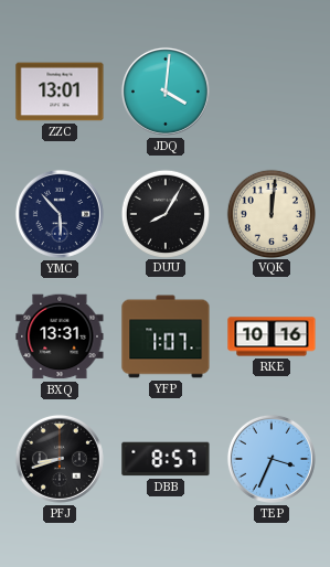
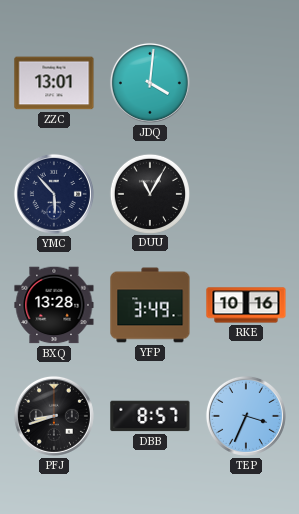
DUU: 8:05 -> 11:05
VQK: 12:01 -> none
BXQ: 13:31 -> 13:28
YFP: 1:07 -> 3:49
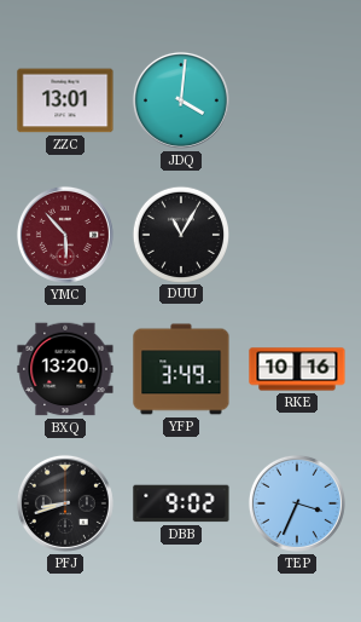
YMC dial: navy -> burgundy
BXQ: 13:28 -> 13:20
DBB: 8:57 -> 9:02
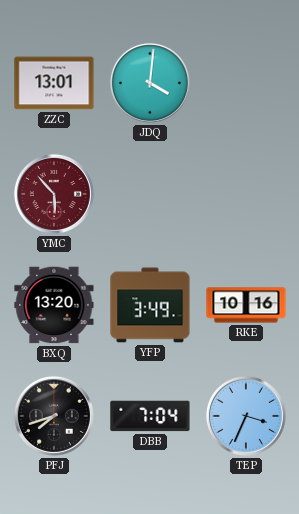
DUU: 11:05 -> none
PFJ: 8:42 -> 7:42
DBB: 9:02 -> 7:04
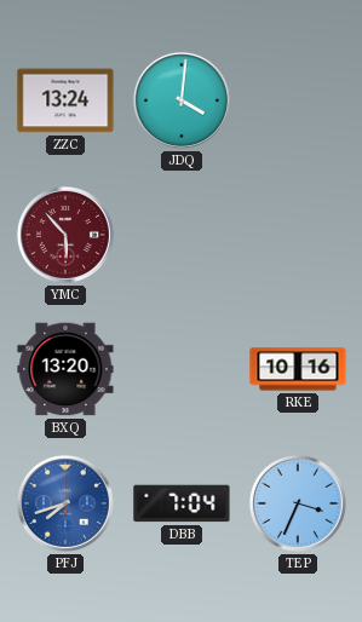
ZZC: 13:01 -> 13:24
YFP: 3:49 -> none
PFJ dial: black -> blue
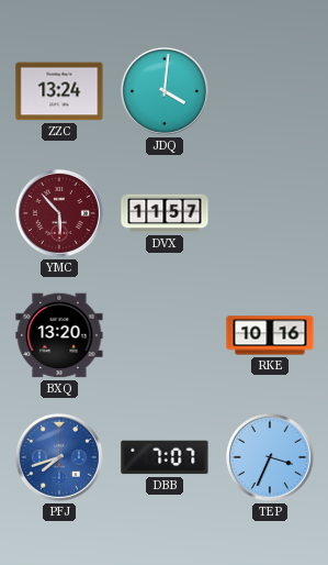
DVX: none -> 11:57
DBB: 7:04 -> 7:07
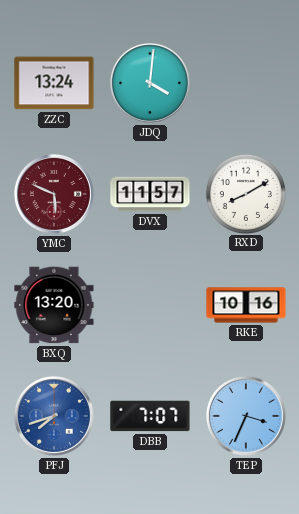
YMC: 5:53 -> 5:49
RXD: none -> 8:10
